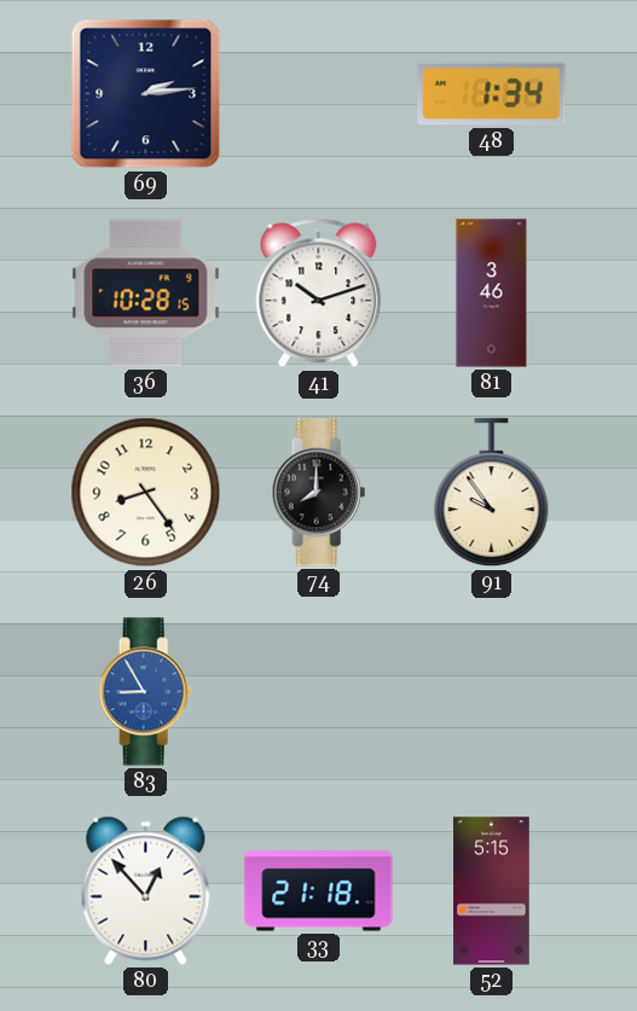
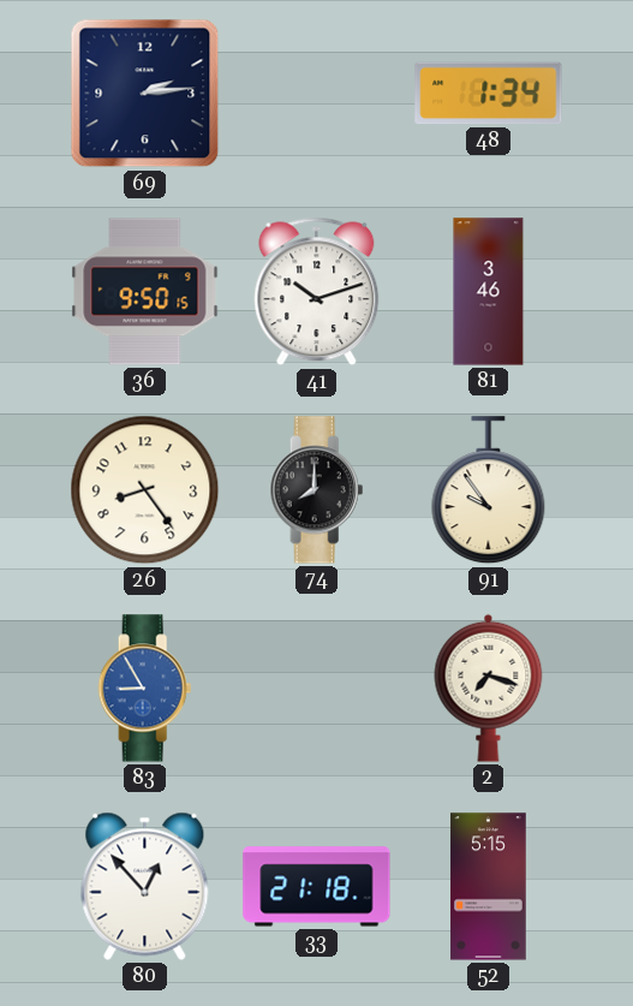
36: 10:28 -> 9:50
2: none -> 7:18
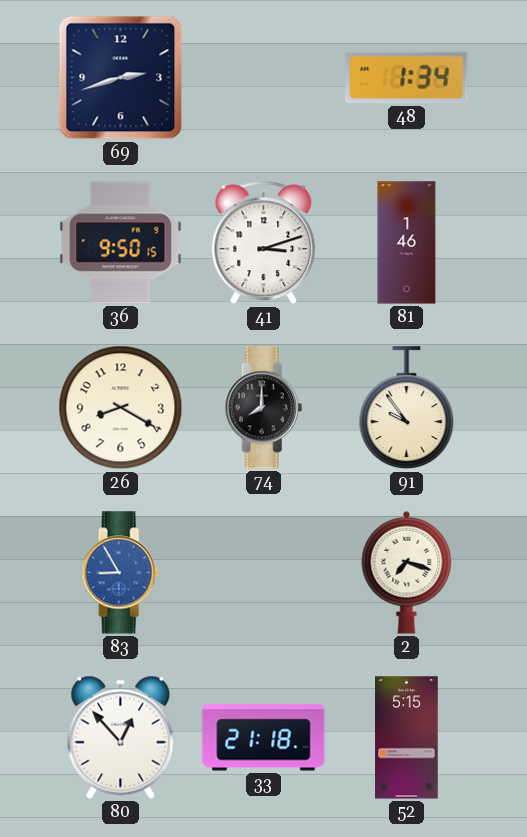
69: 2:14 -> 2:42
41: 10:12 -> 3:12
81: 3:46 -> 1:46
26: 8:24 -> 8:20
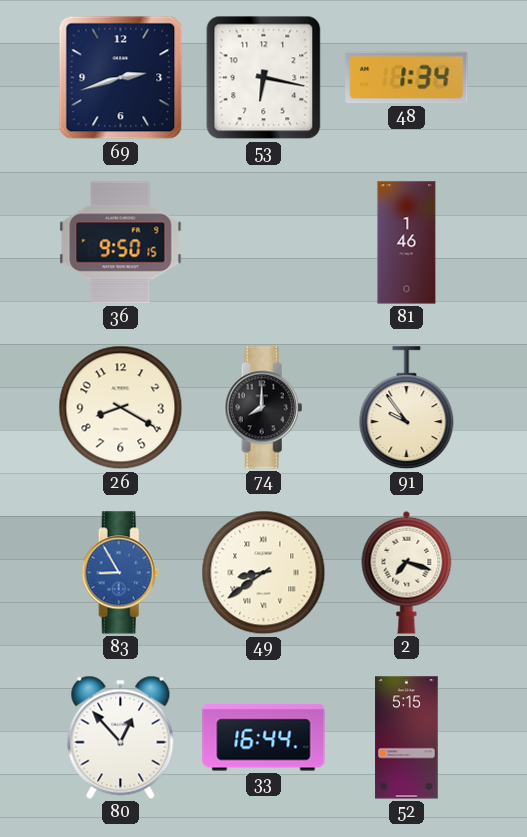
53: none -> 6:17
41: 3:12 -> none
49: none -> 8:39
33: 21:18 -> 16:44
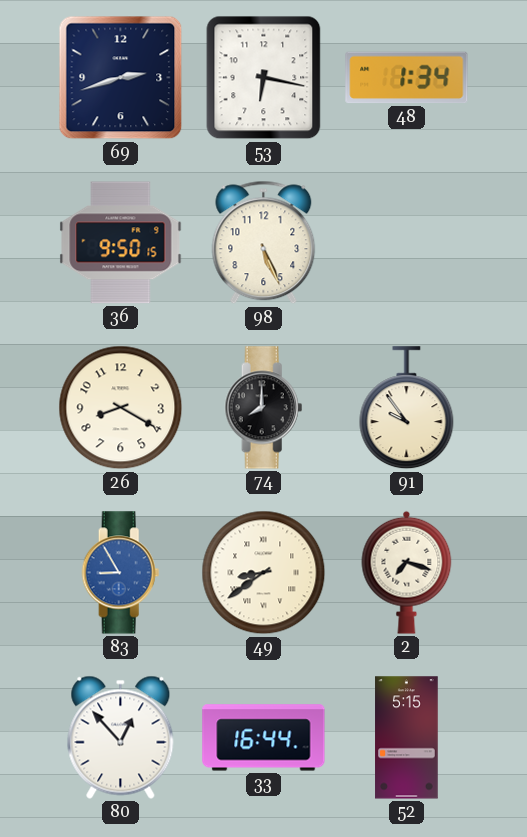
98: none -> 5:26
81: 1:46 -> none
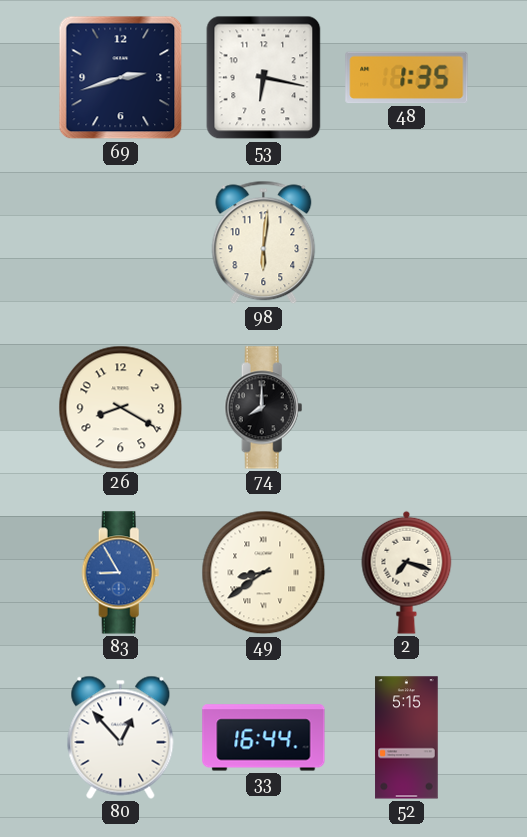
48: 1:34 -> 1:35
36: 9:50 -> none
98: 5:26 -> 6:01
91: 9:54 -> none
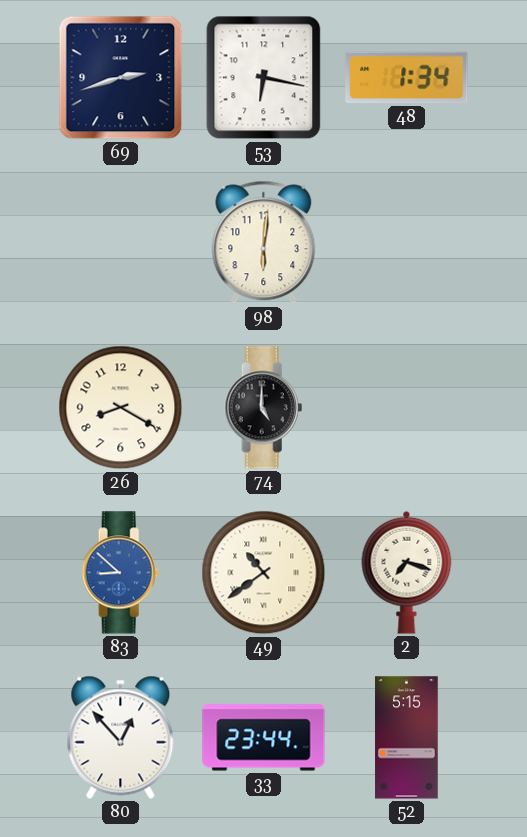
48: 1:35 -> 1:34
74: 8:00 -> 5:00
83: 8:55 -> 8:52
49: 8:39 -> 10:39
33: 16:44 -> 23:44
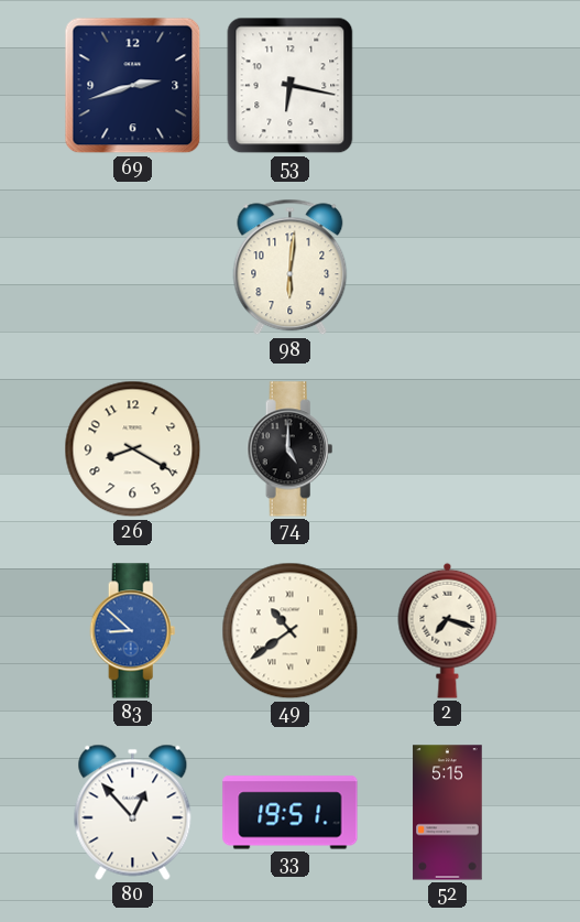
48: 1:34 -> none
33: 23:44 -> 19:51
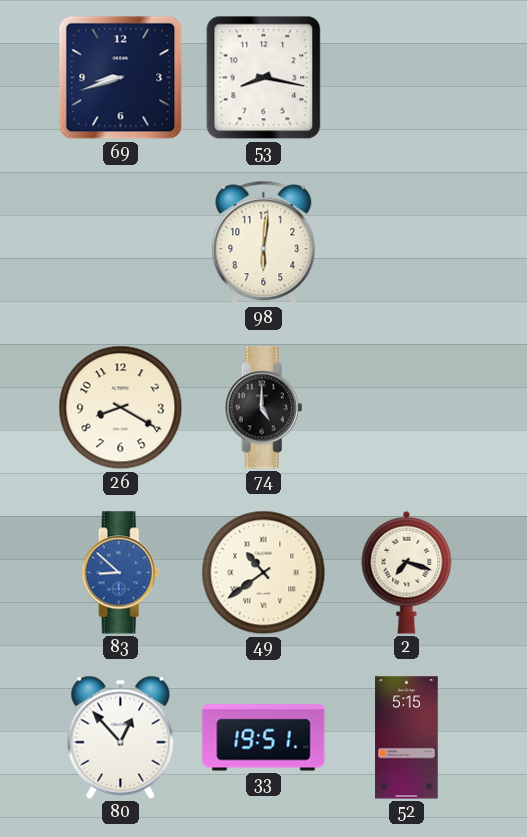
69: 2:42 -> 8:42
53: 6:17 -> 8:17
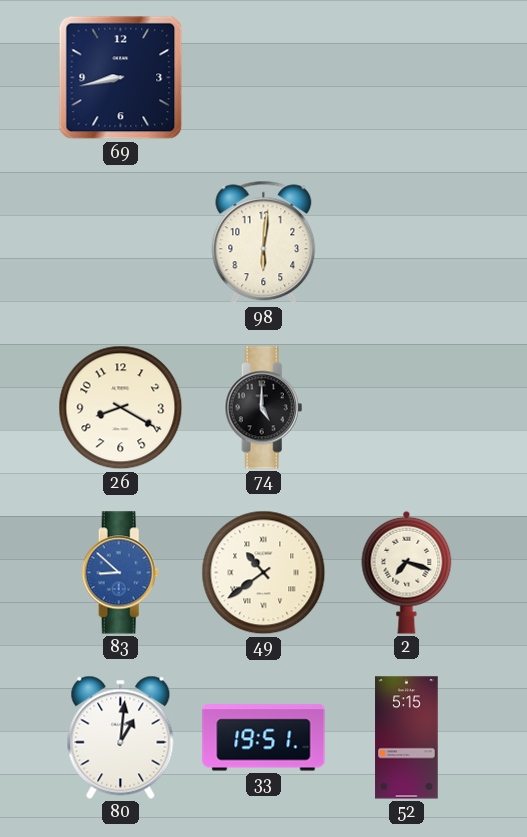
69: 8:42 -> 8:43
53: 8:17 -> none
80: 12:53 -> 1:01
